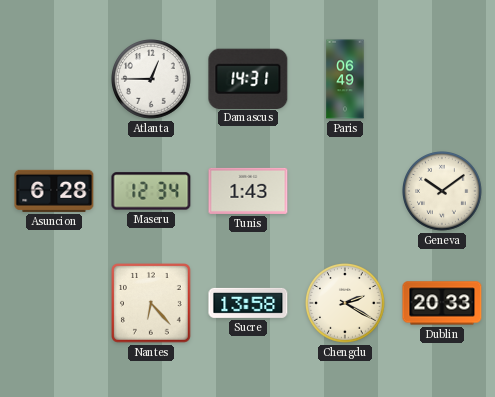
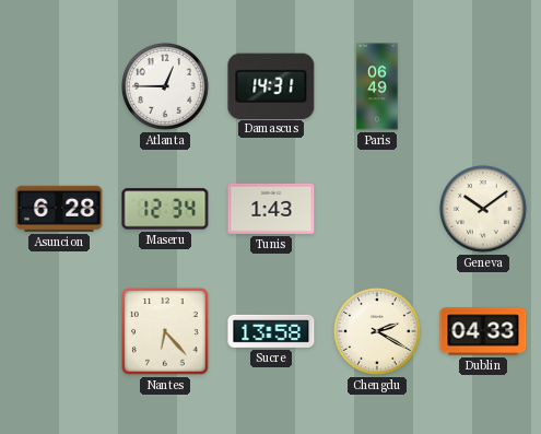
Dublin: 20:33 -> 04:33
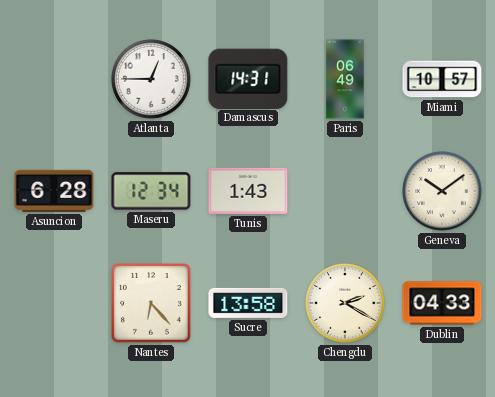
Miami: none -> 10:57
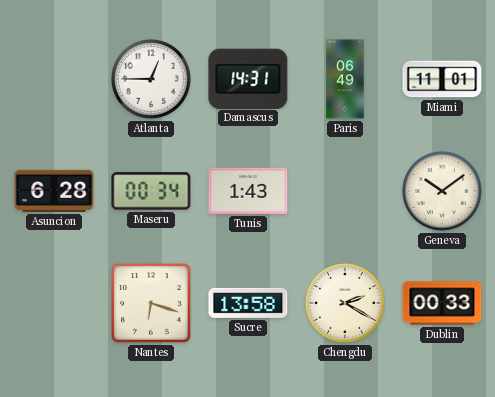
Miami: 10:57 -> 11:01
Maseru: 12:34 -> 00:34
Nantes: 6:23 -> 6:18
Dublin: 04:33 -> 00:33
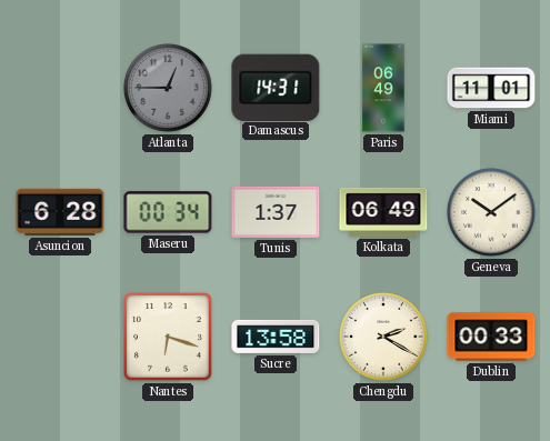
Atlanta dial: white -> grey
Tunis: 1:43 -> 1:37
Kolkata: none -> 06:49
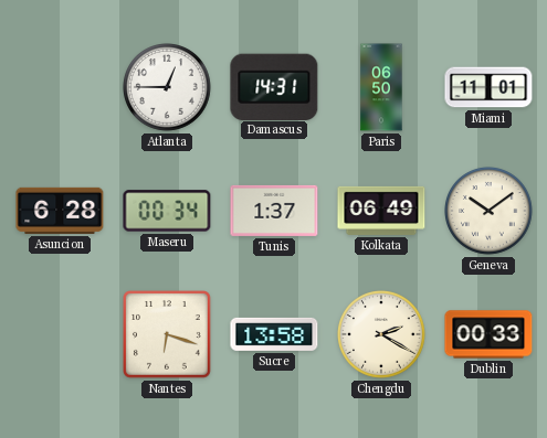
Atlanta dial: grey -> white
Paris: 06:49 -> 06:50
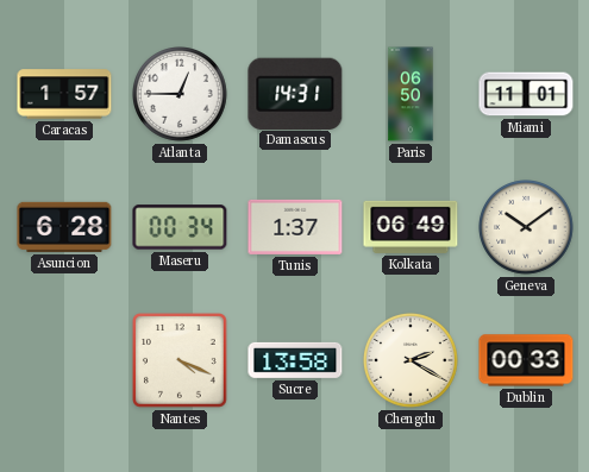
Caracas: none -> 1:57
Nantes: 6:18 -> 4:19
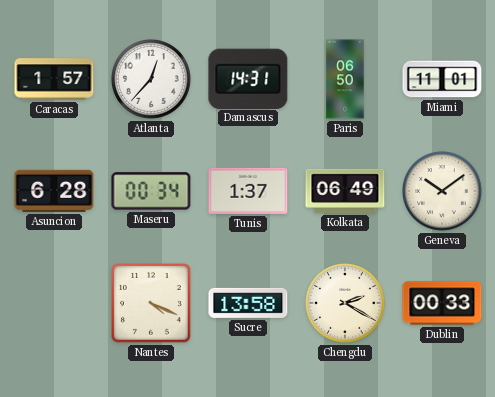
Atlanta: 12:45 -> 12:37
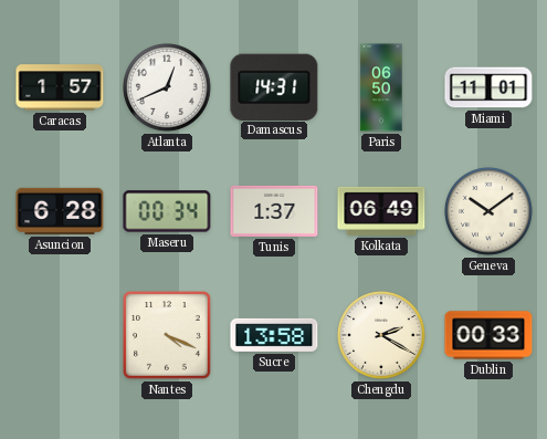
Atlanta: 12:37 -> 12:41
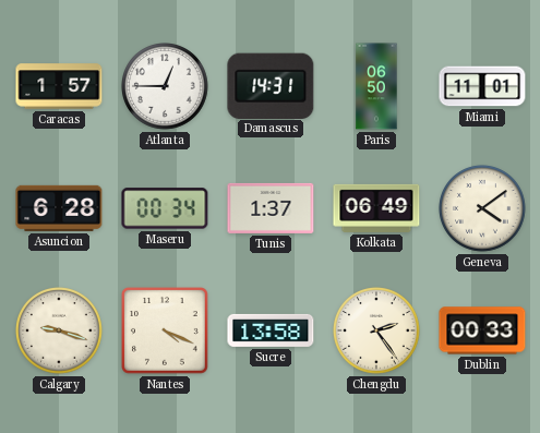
Atlanta: 12:41 -> 12:45
Geneva: 10:09 -> 4:09
Calgary: none -> 9:18
Chengdu: 2:20 -> 2:24
